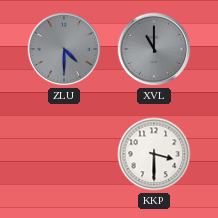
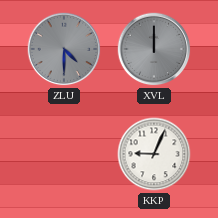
XVL: 11:00 -> 12:00
KKP: 3:30 -> 9:04
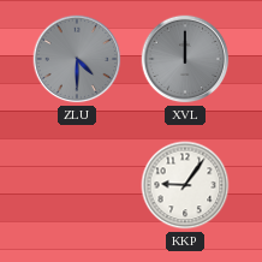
KKP: 9:04 -> 9:06
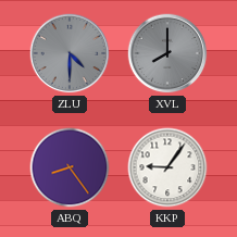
XVL: 12:00 -> 8:00
ABQ: none -> 8:24
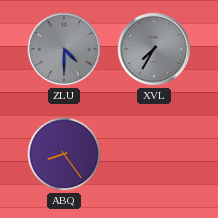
XVL: 8:00 -> 7:35
KKP: 9:06 -> none
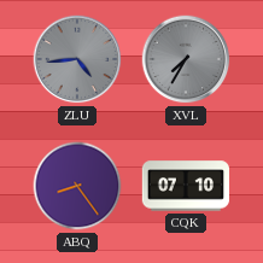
ZLU: 4:30 -> 4:44
CQK: none -> 07:10
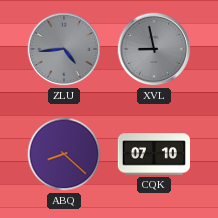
XVL: 7:35 -> 8:58
ABQ: 8:24 -> 8:22
